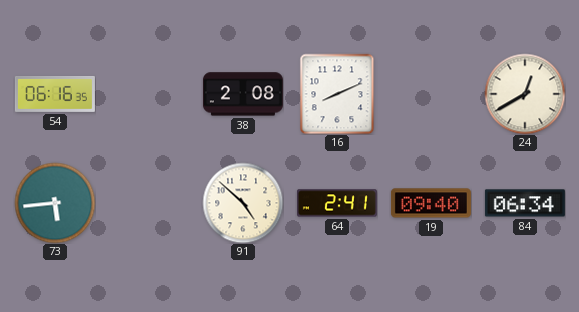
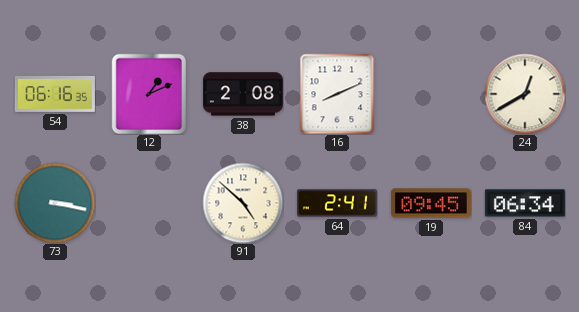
12: none -> 1:11
73: 5:44 -> 3:17
19: 09:40 -> 09:45
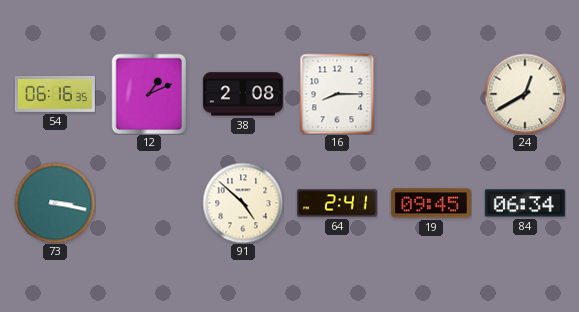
16: 8:11 -> 8:15
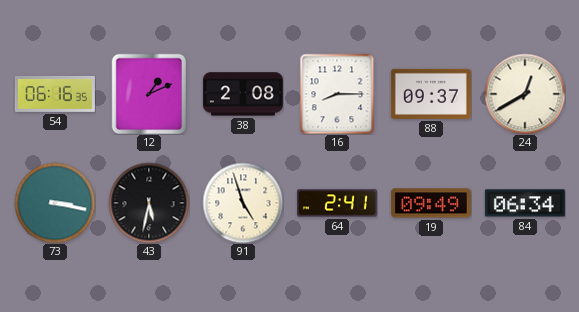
88: none -> 09:37
43: none -> 5:32
91: 4:52 -> 4:57
19: 09:45 -> 09:49
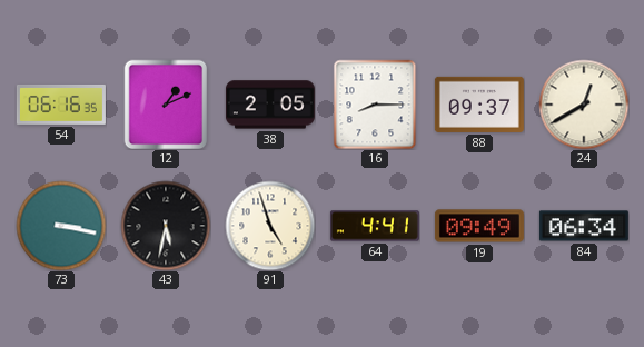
38: 2:08 -> 2:05
64: 2:41 -> 4:41
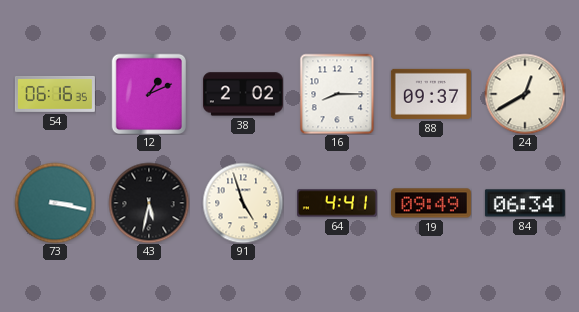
38: 2:05 -> 2:02
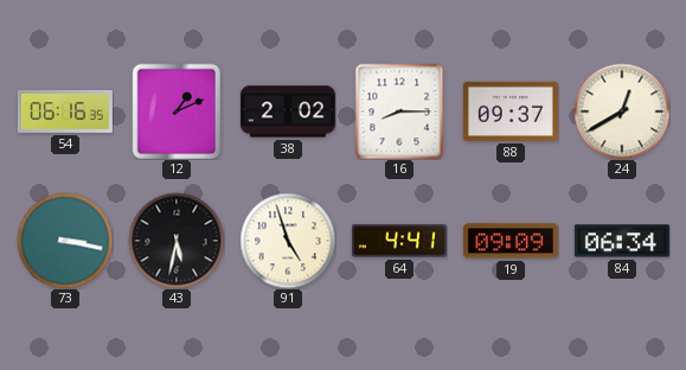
19: 09:49 -> 09:09
